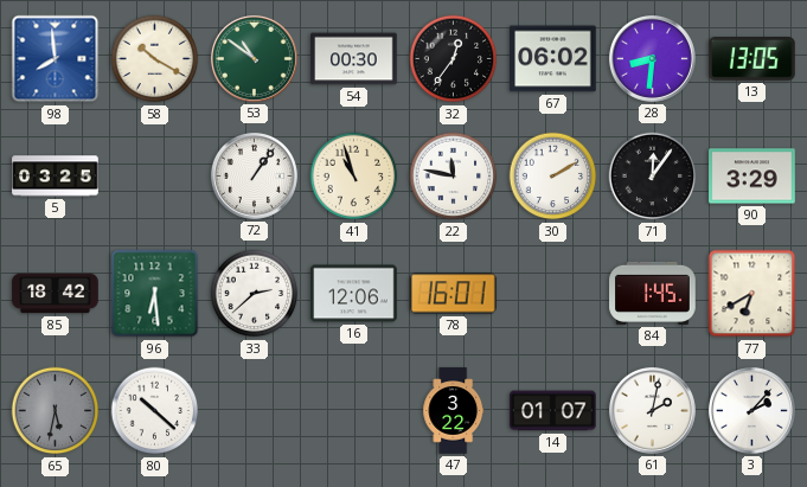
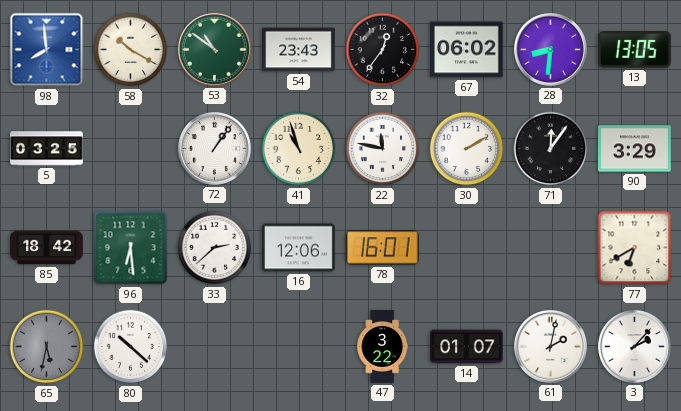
54: 00:30 -> 23:43
84: 1:45 -> none
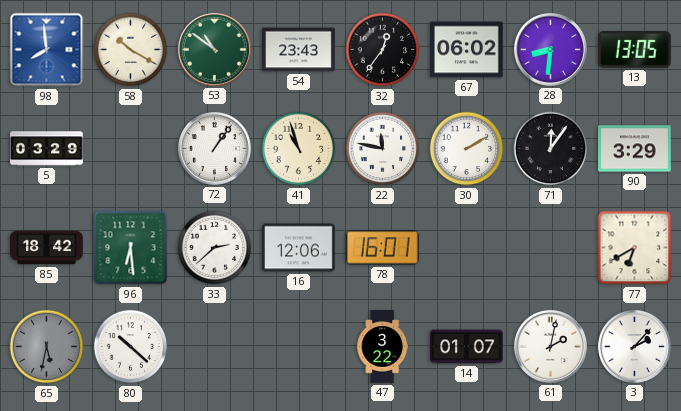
5: 03:25 -> 03:29
